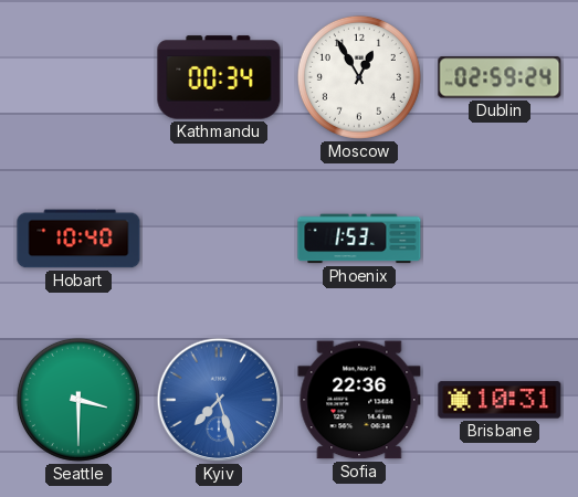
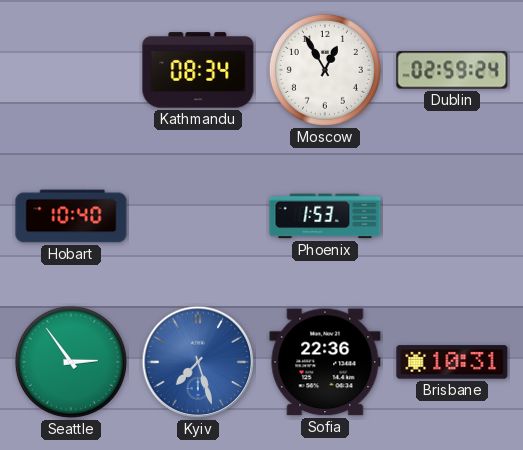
Kathmandu: 00:34 -> 08:34
Seattle: 3:30 -> 2:54
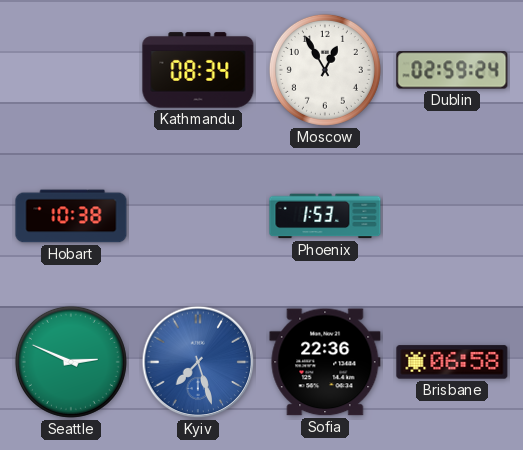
Hobart: 10:40 -> 10:38
Seattle: 2:54 -> 2:49
Brisbane: 10:31 -> 06:58
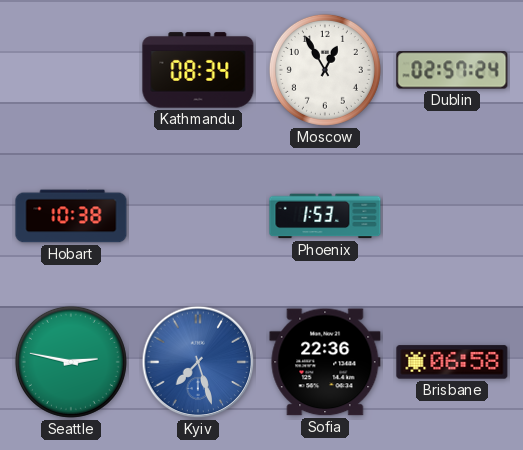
Dublin: 02:59 -> 02:57
Seattle: 2:49 -> 2:47
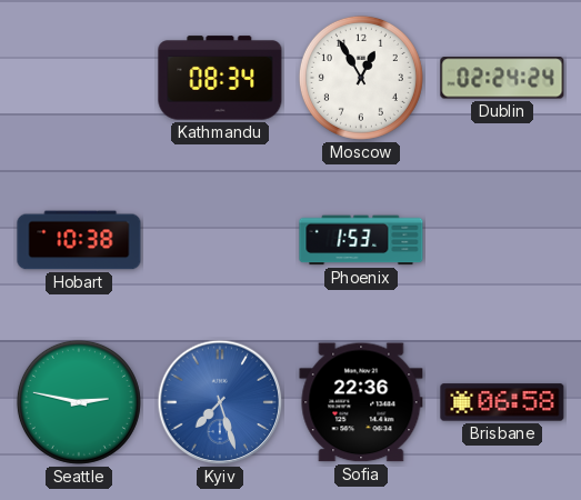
Dublin: 02:57 -> 02:24
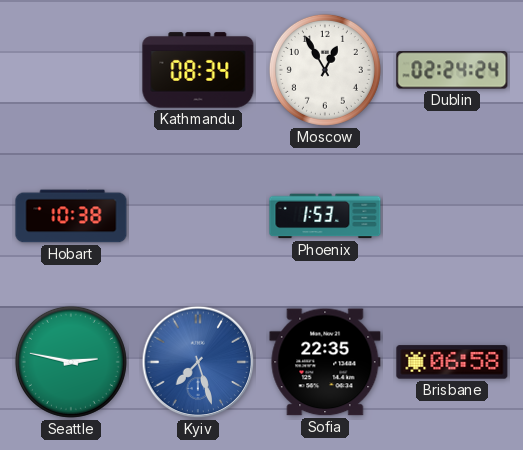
Sofia: 22:36 -> 22:35
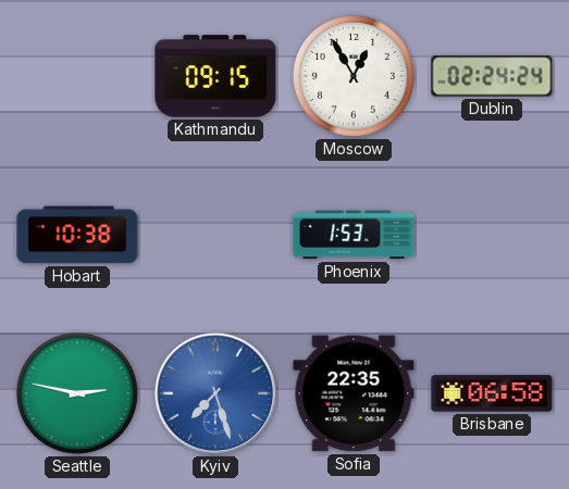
Kathmandu: 08:34 -> 09:15
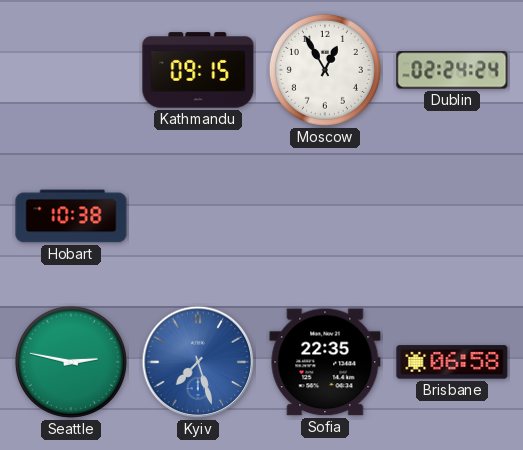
Phoenix: 1:53 -> none
